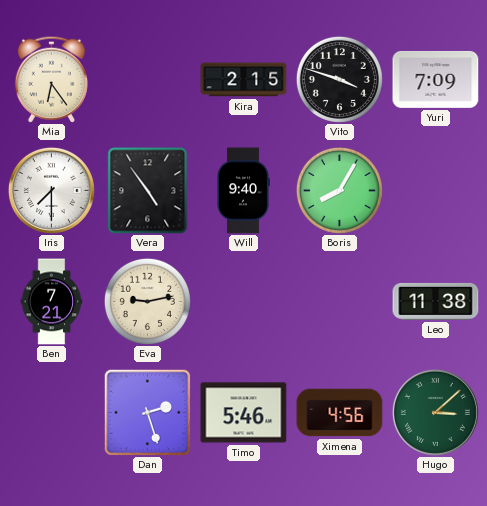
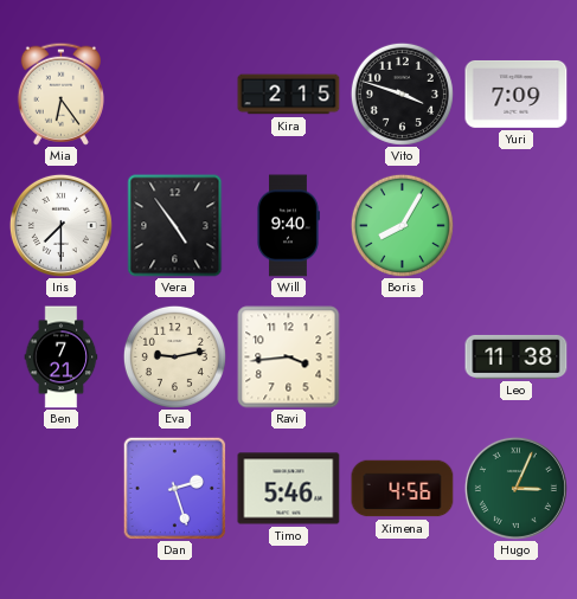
Ravi: none -> 3:44
Hugo: 3:08 -> 3:04
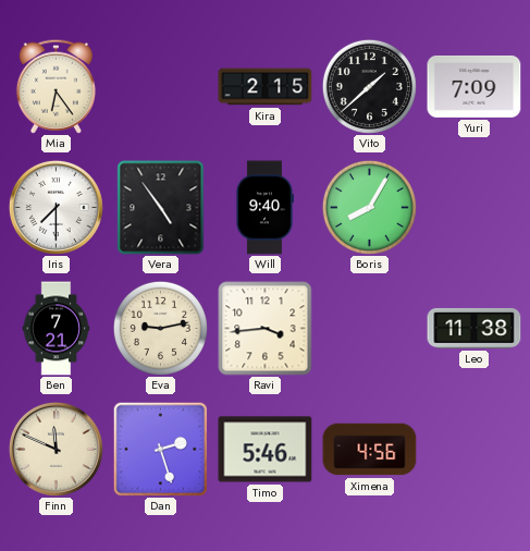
Vito: 3:48 -> 1:38
Finn: none -> 11:49
Hugo: 3:04 -> none
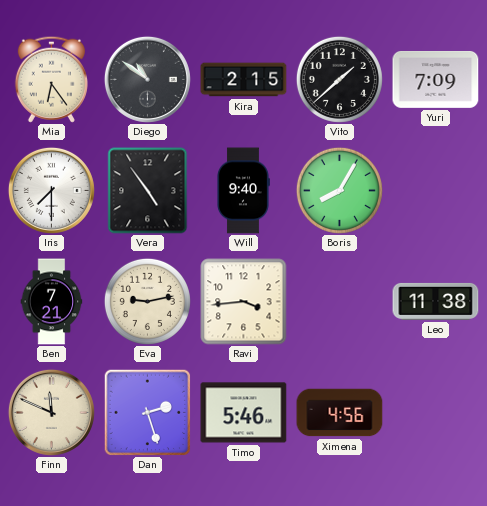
Diego: none -> 10:51
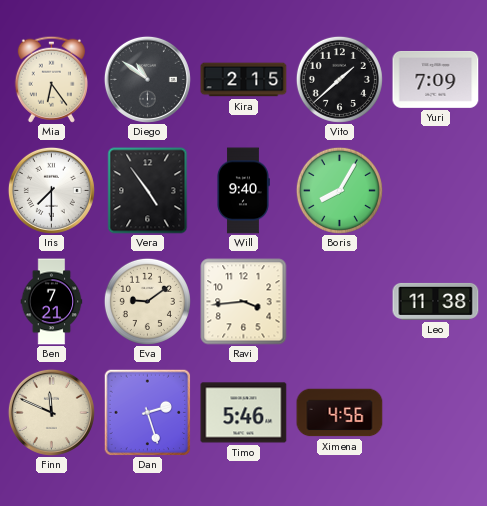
Eva: 9:13 -> 9:09
